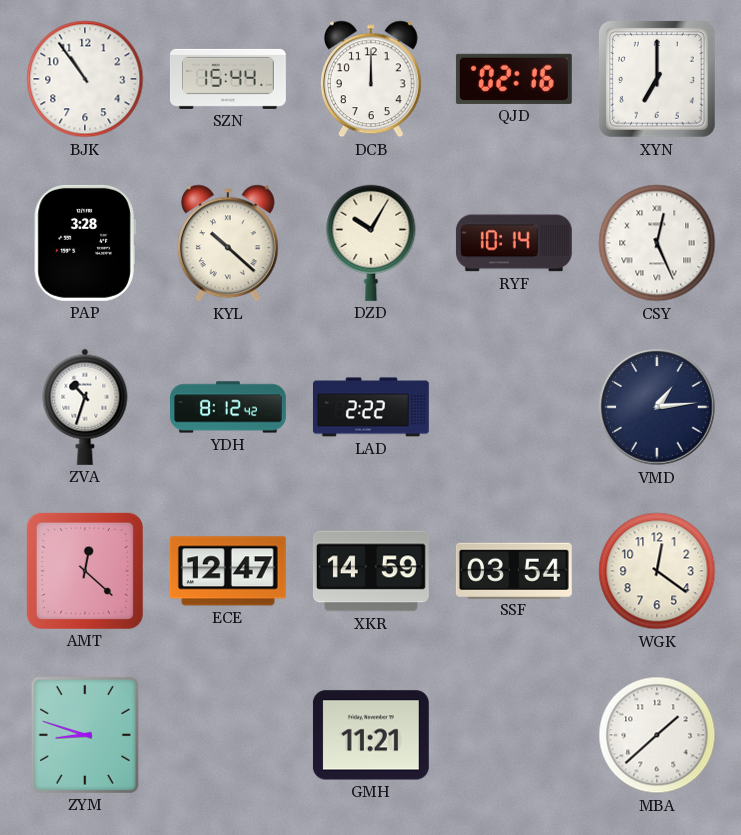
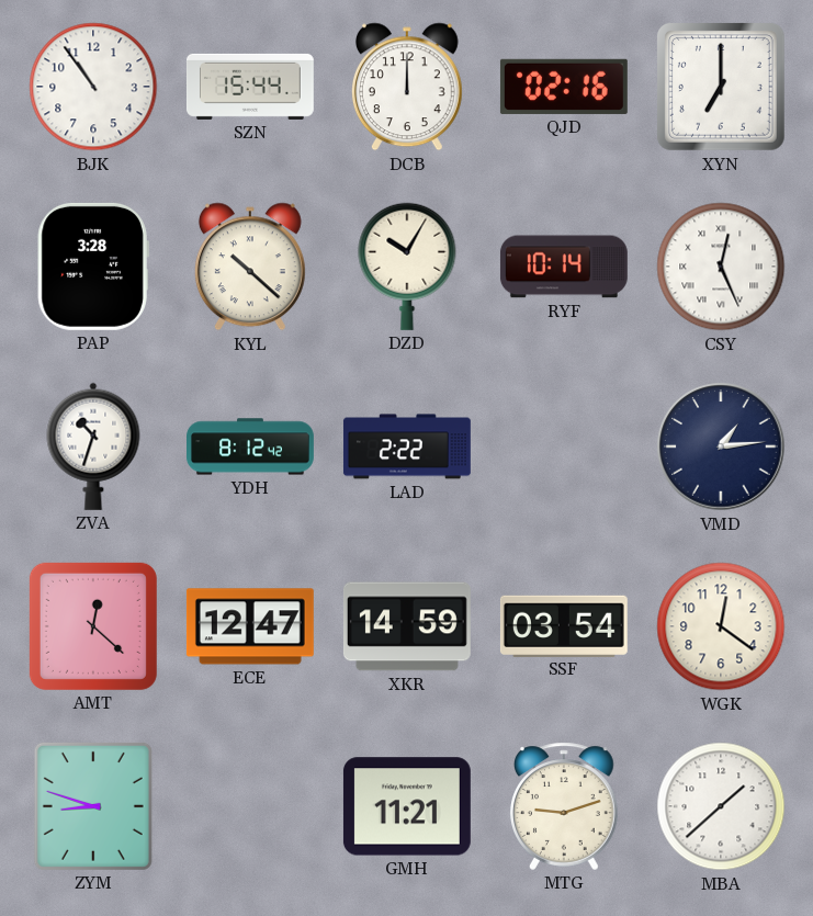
MTG: none -> 9:12
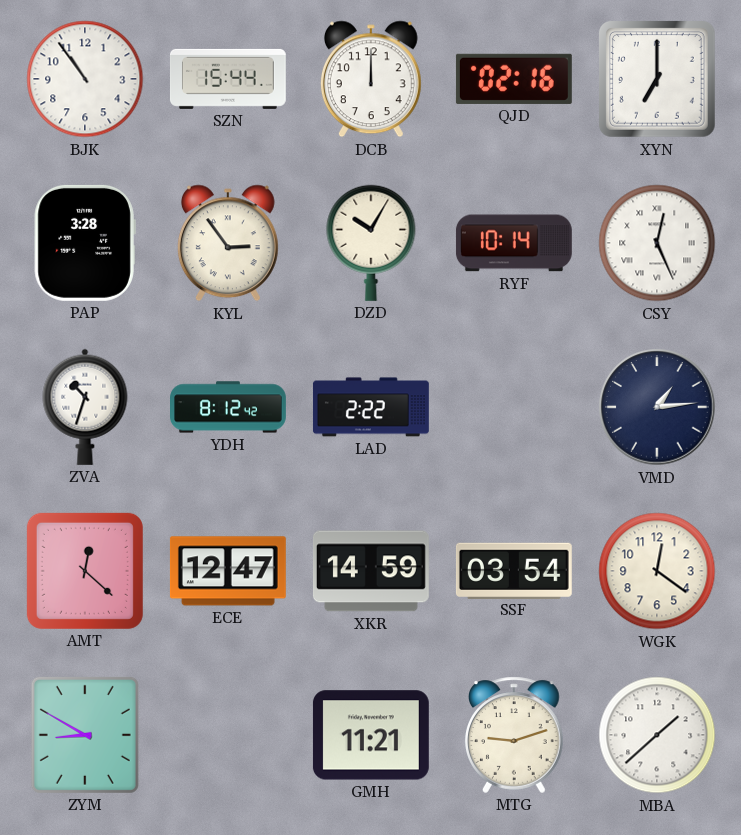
KYL: 10:22 -> 2:54
ZYM: 8:48 -> 8:50
